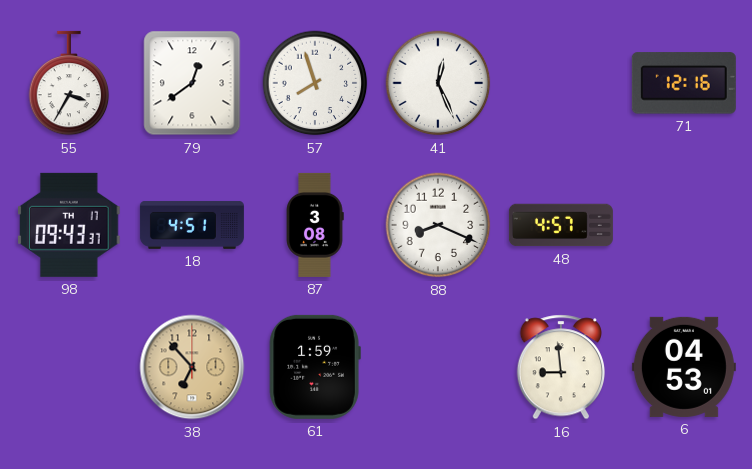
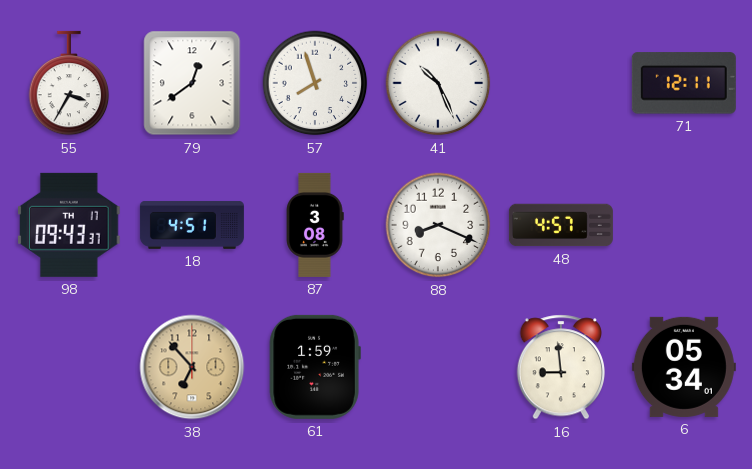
41: 12:26 -> 10:26
71: 12:16 -> 12:11
6: 04:53 -> 05:34
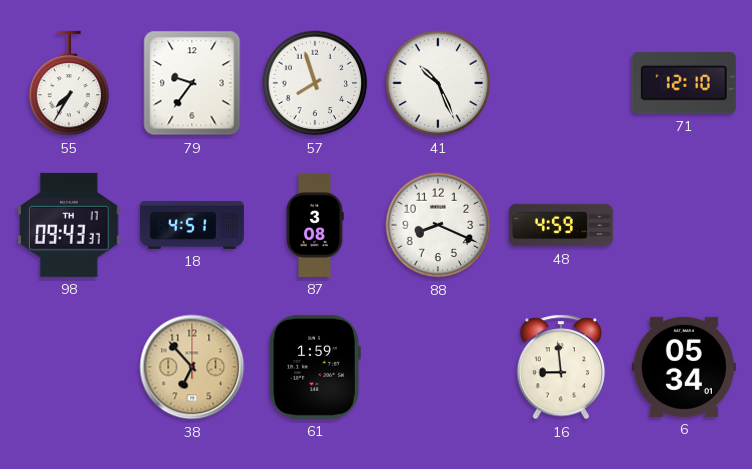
55: 3:35 -> 7:35
79: 12:39 -> 9:36
71: 12:11 -> 12:10
48: 4:57 -> 4:59
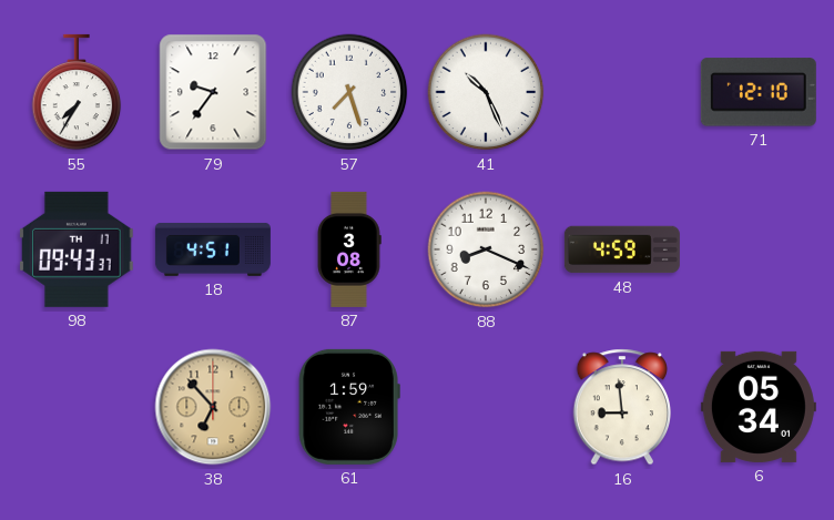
57: 7:57 -> 7:27
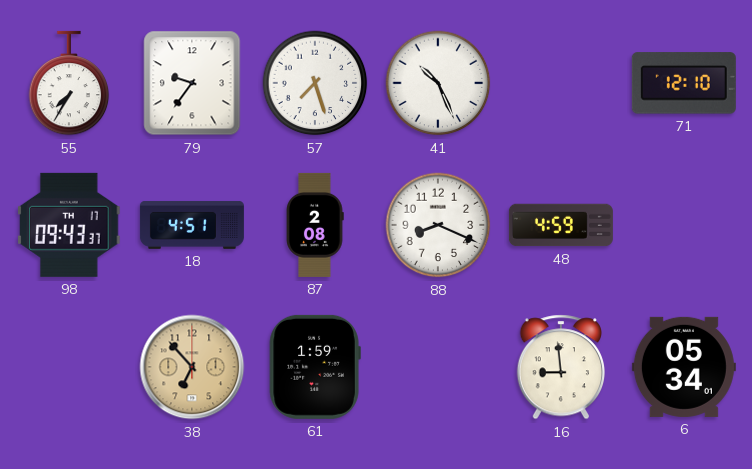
87: 3:08 -> 2:08
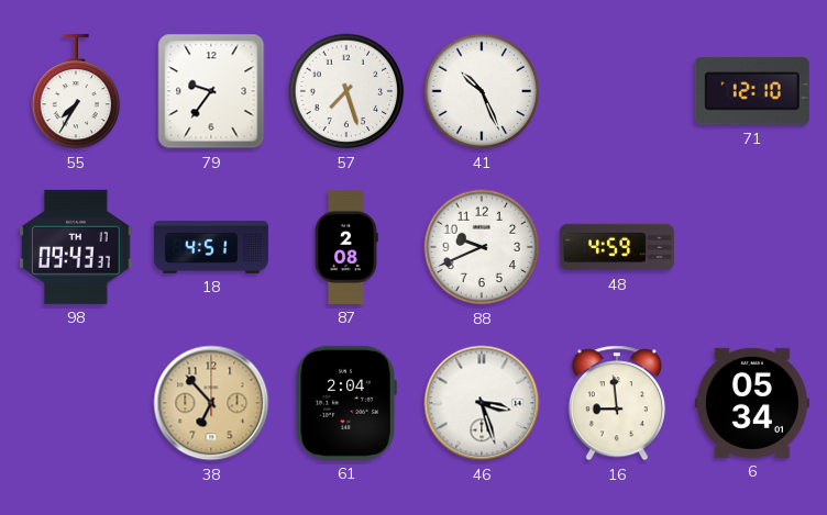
88: 8:19 -> 9:41
61: 1:59 -> 2:04
46: none -> 3:27
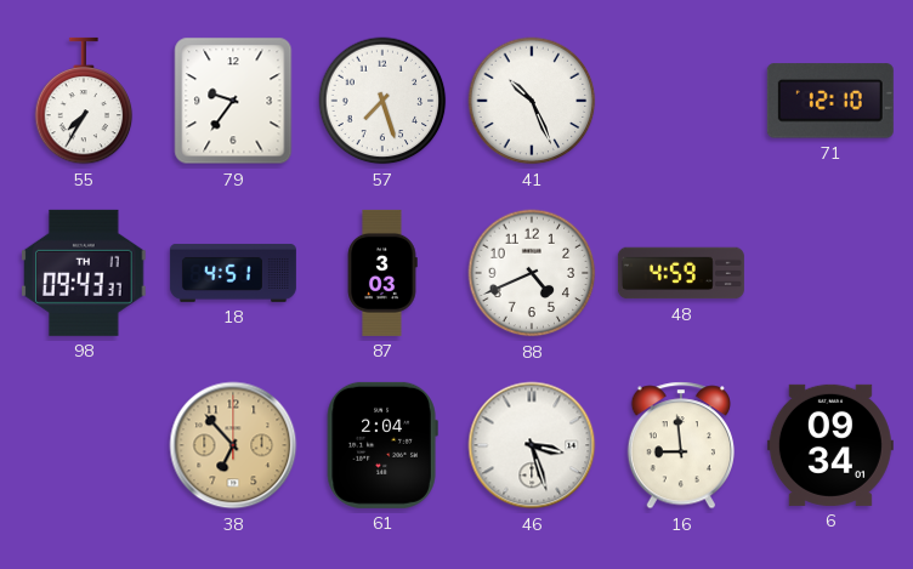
87: 2:08 -> 3:03
88: 9:41 -> 4:41
6: 05:34 -> 09:34
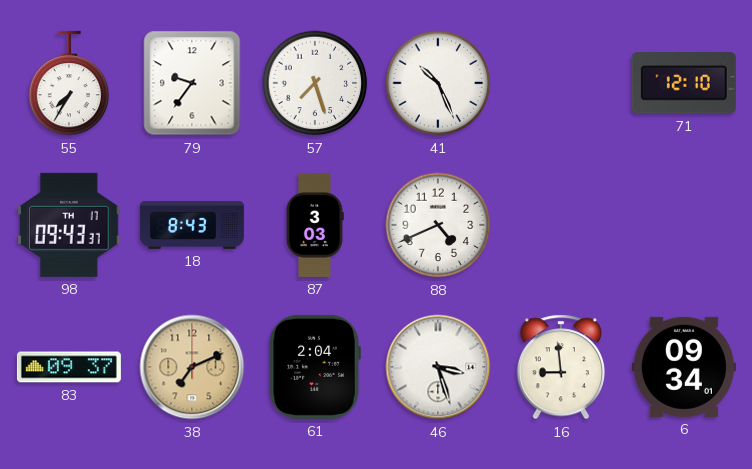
18: 4:51 -> 8:43
48: 4:59 -> none
83: none -> 09:37
38: 6:53 -> 7:11
